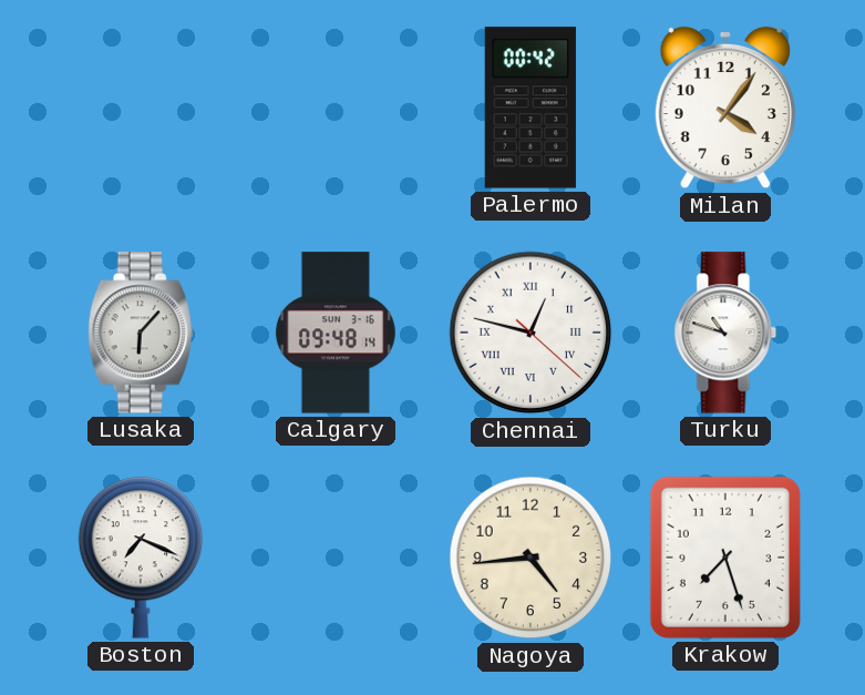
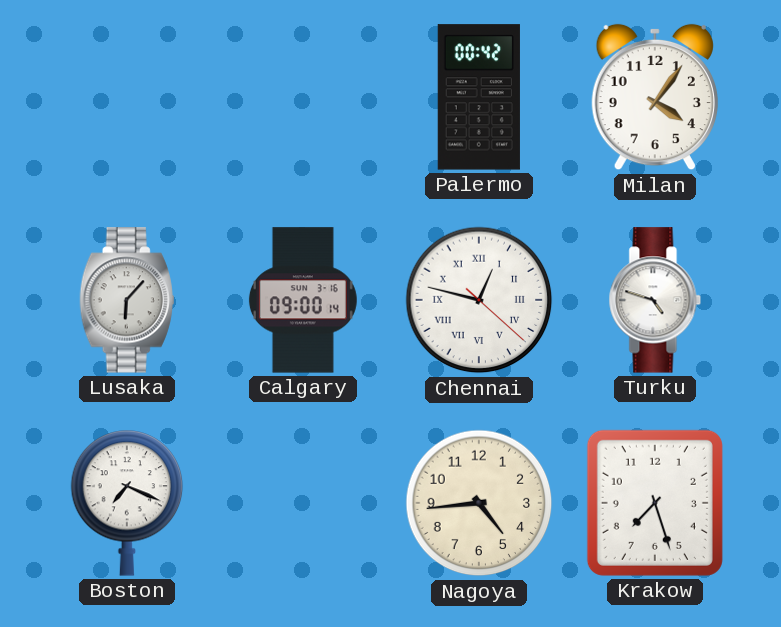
Calgary: 09:48 -> 09:00
Turku: 10:48 -> 4:48
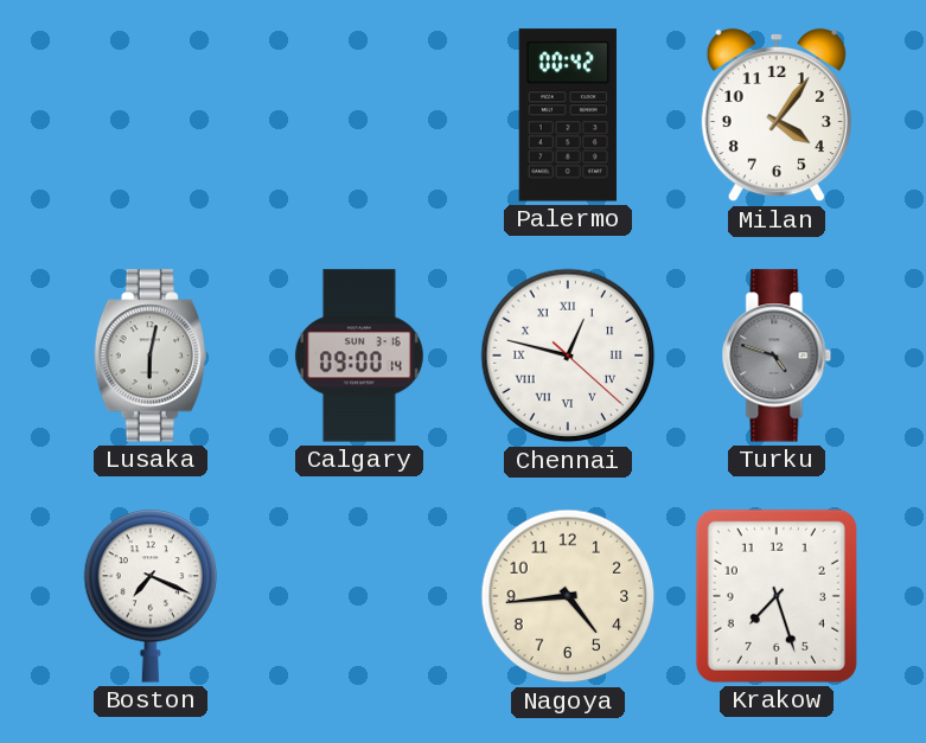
Lusaka: 6:07 -> 6:02
Turku dial: white -> grey
